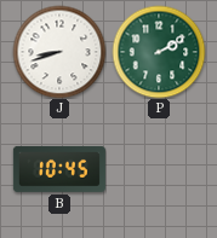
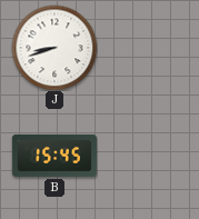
P: 2:10 -> none
B: 10:45 -> 15:45
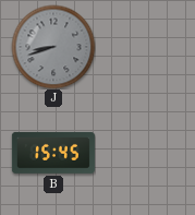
J dial: white -> grey
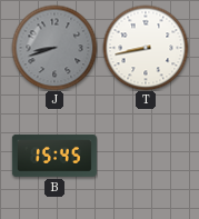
T: none -> 8:43
